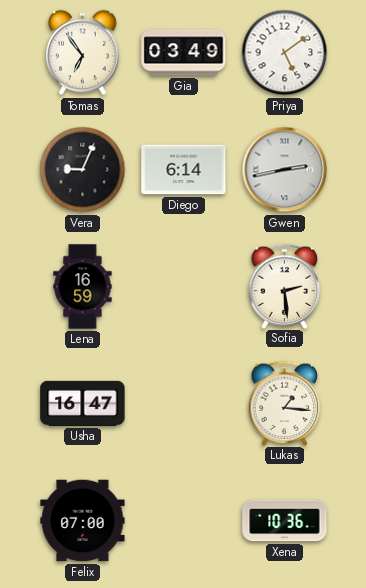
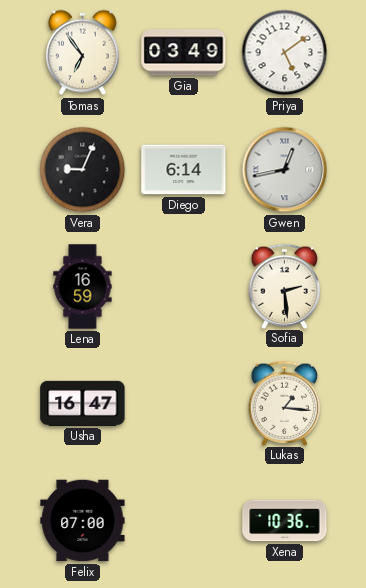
Gwen: 2:43 -> 12:43
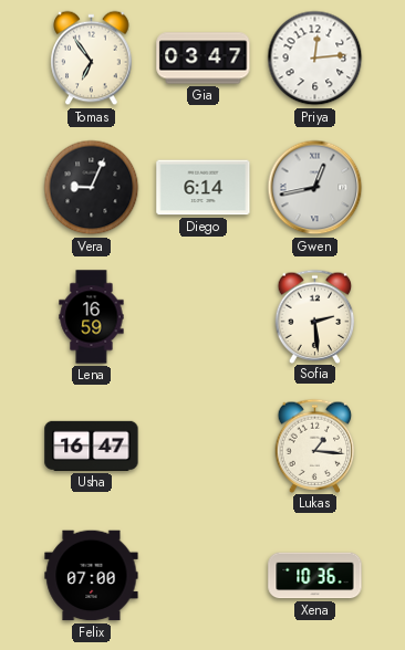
Gia: 03:49 -> 03:47
Priya: 5:09 -> 12:14
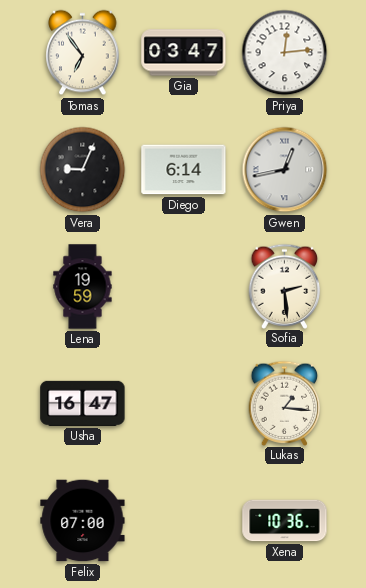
Lena: 16:59 -> 19:59
